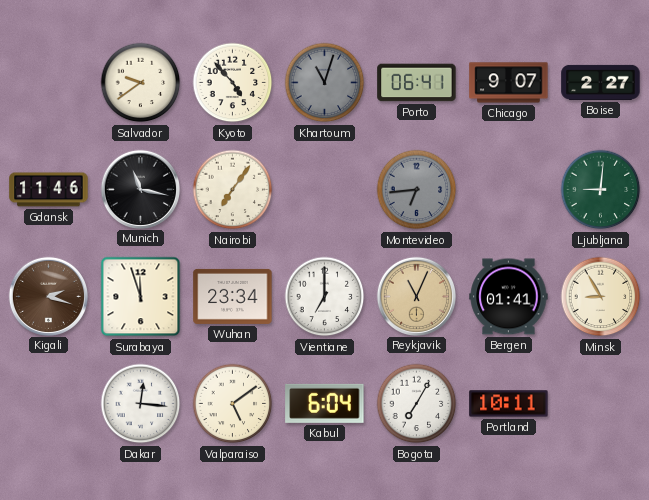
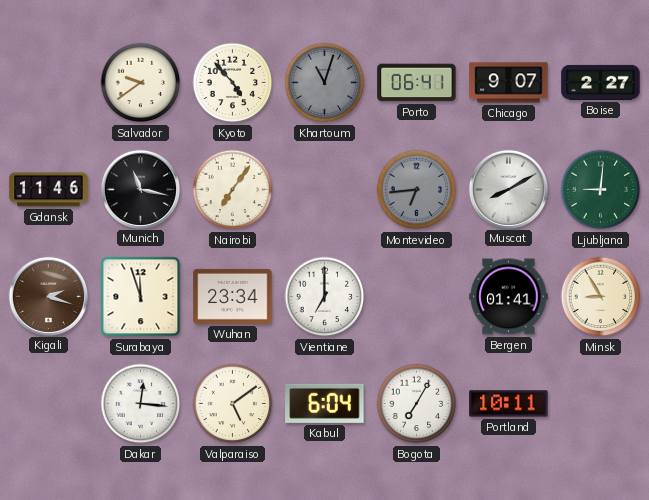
Muscat: none -> 8:10
Reykjavik: 11:04 -> none
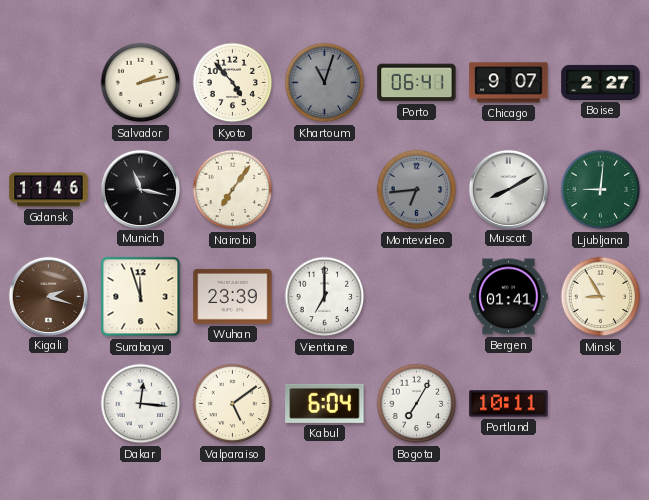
Salvador: 9:39 -> 2:13
Wuhan: 23:34 -> 23:39
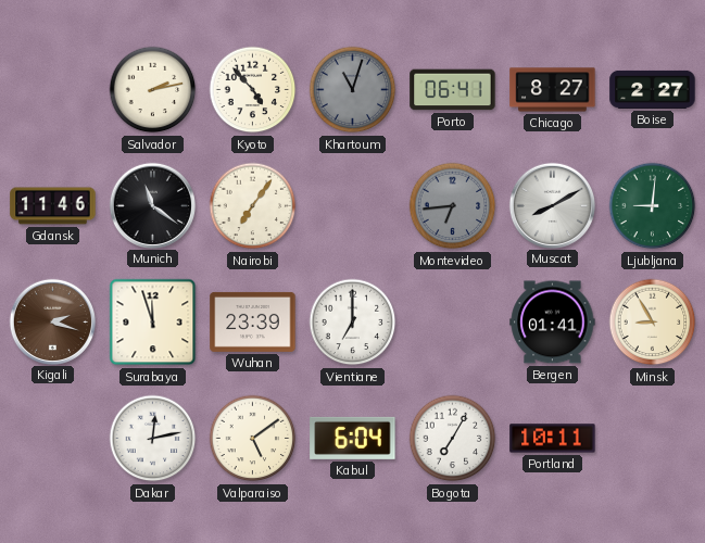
Chicago: 9:07 -> 8:27
Munich: 11:17 -> 11:21
Dakar: 12:16 -> 12:13
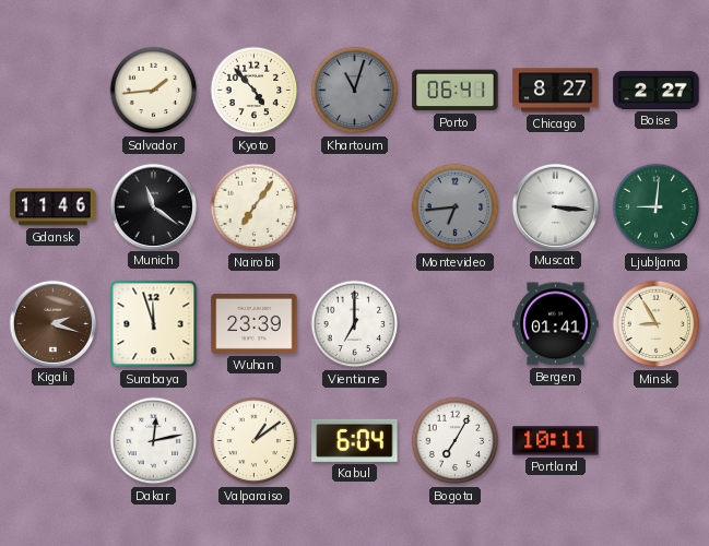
Salvador: 2:13 -> 1:44
Muscat: 8:10 -> 3:16
Valparaiso: 5:09 -> 1:09
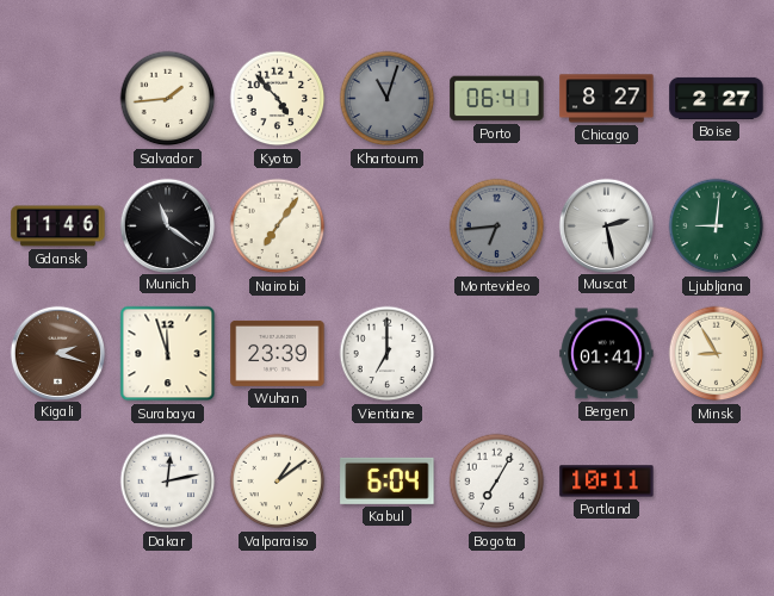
Muscat: 3:16 -> 2:28
